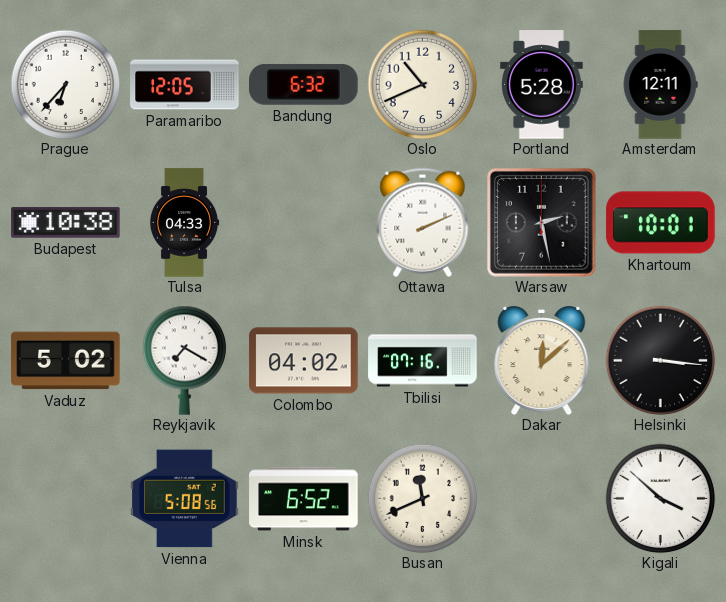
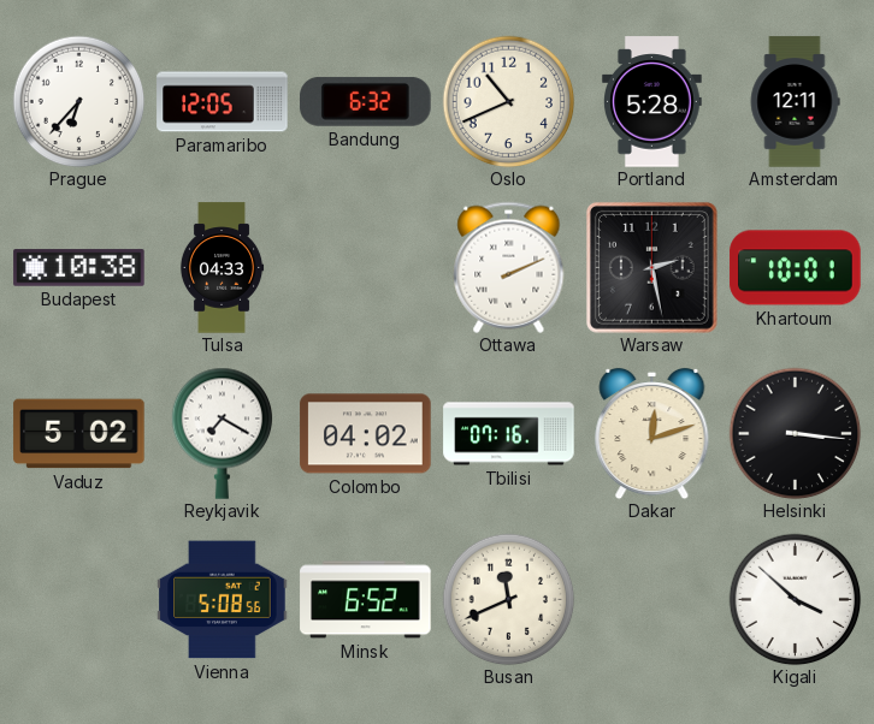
Dakar: 12:08 -> 12:12
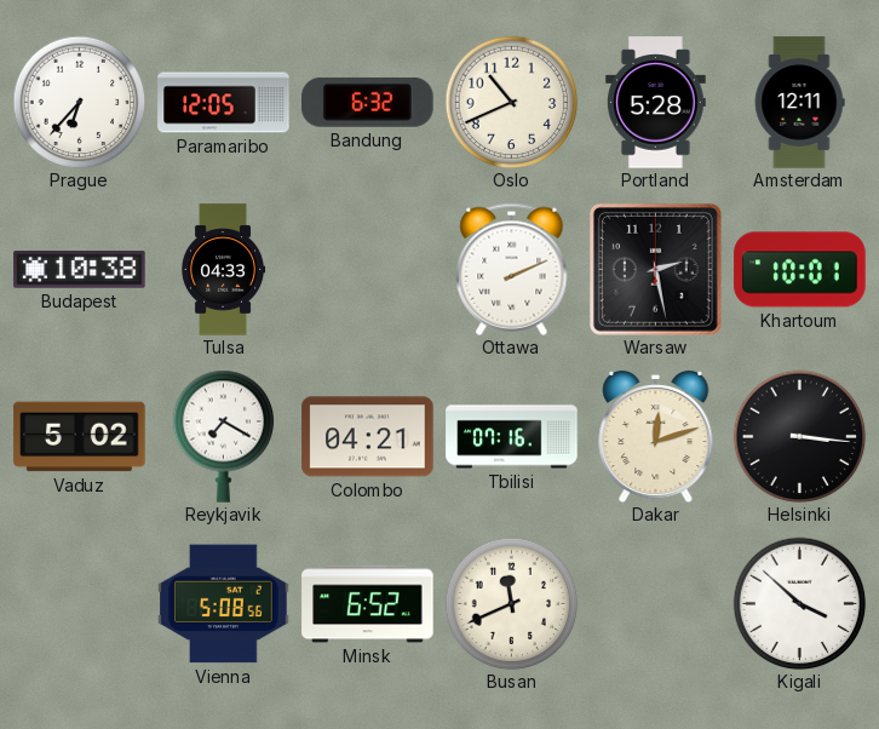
Colombo: 04:02 -> 04:21
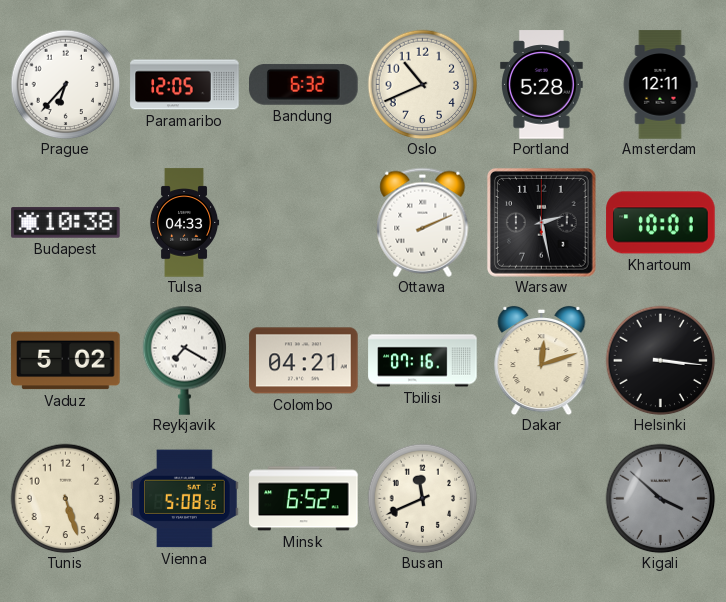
Tunis: none -> 5:27
Kigali dial: white -> grey
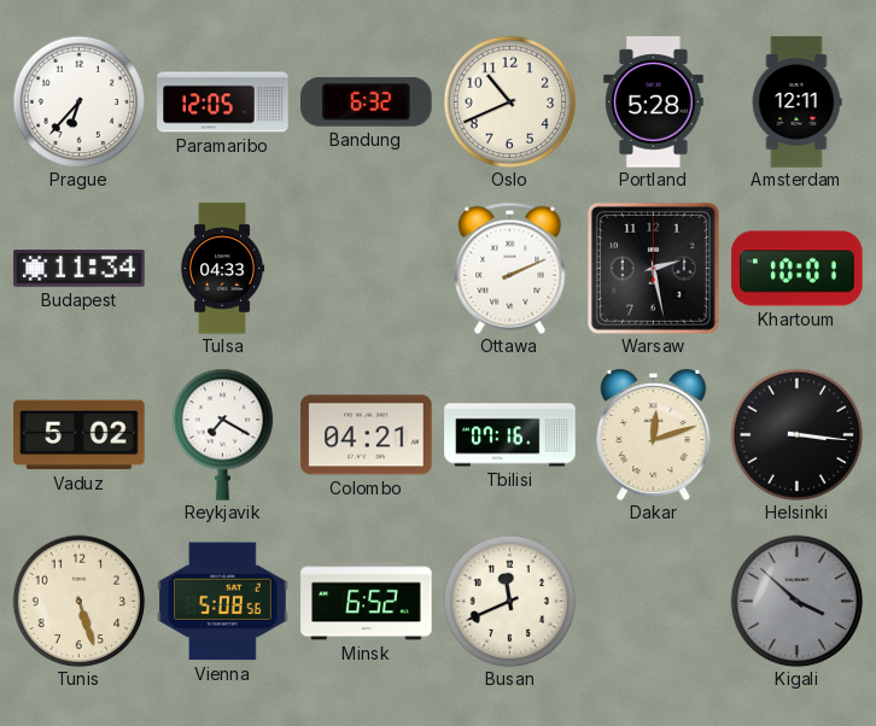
Budapest: 10:38 -> 11:34
